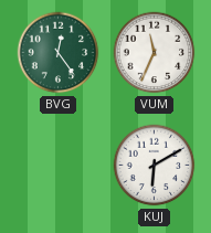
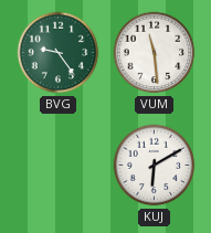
BVG: 12:24 -> 9:24
VUM: 11:34 -> 11:29
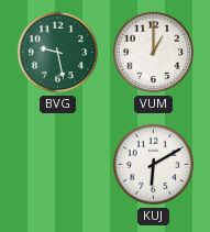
BVG: 9:24 -> 9:28
VUM: 11:29 -> 1:00
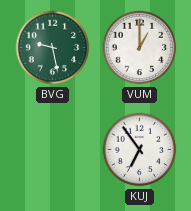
KUJ: 6:10 -> 6:54
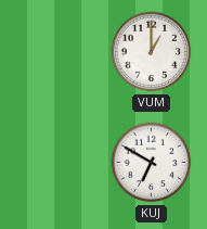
BVG: 9:28 -> none
KUJ: 6:54 -> 6:50
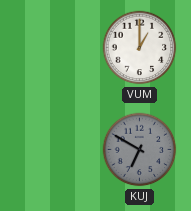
KUJ dial: white -> grey
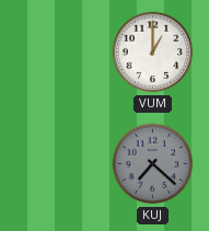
KUJ: 6:50 -> 7:22
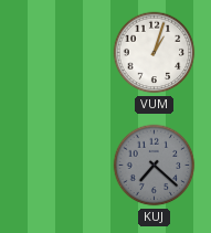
VUM: 1:00 -> 1:03
